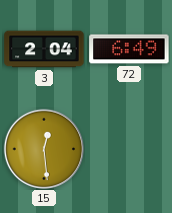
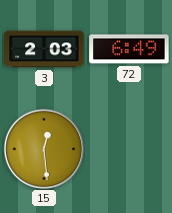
3: 2:04 -> 2:03
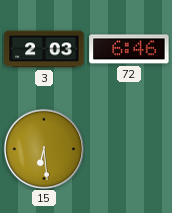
72: 6:49 -> 6:46
15: 12:29 -> 6:29
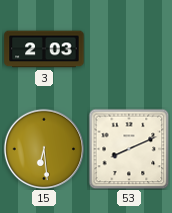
72: 6:46 -> none
53: none -> 8:11
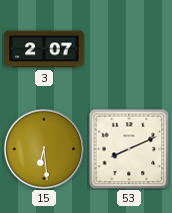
3: 2:03 -> 2:07
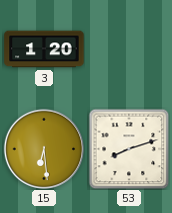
3: 2:07 -> 1:20
53: 8:11 -> 8:12
